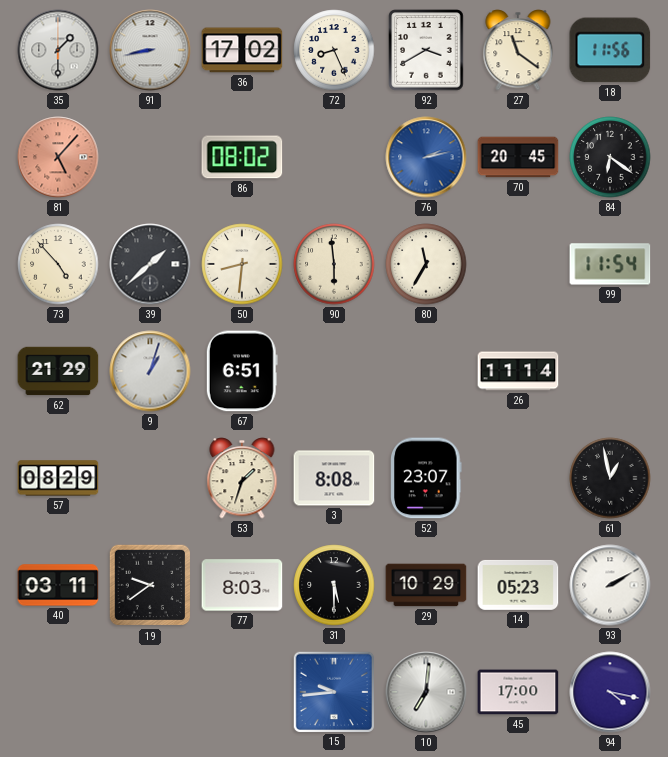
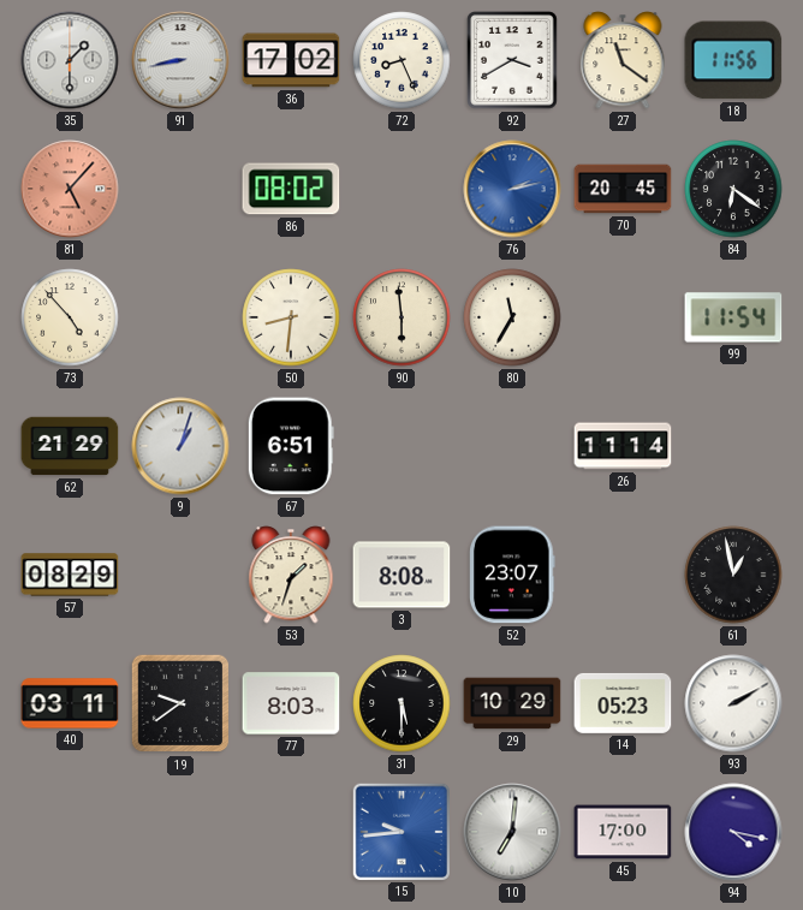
39: 1:38 -> none
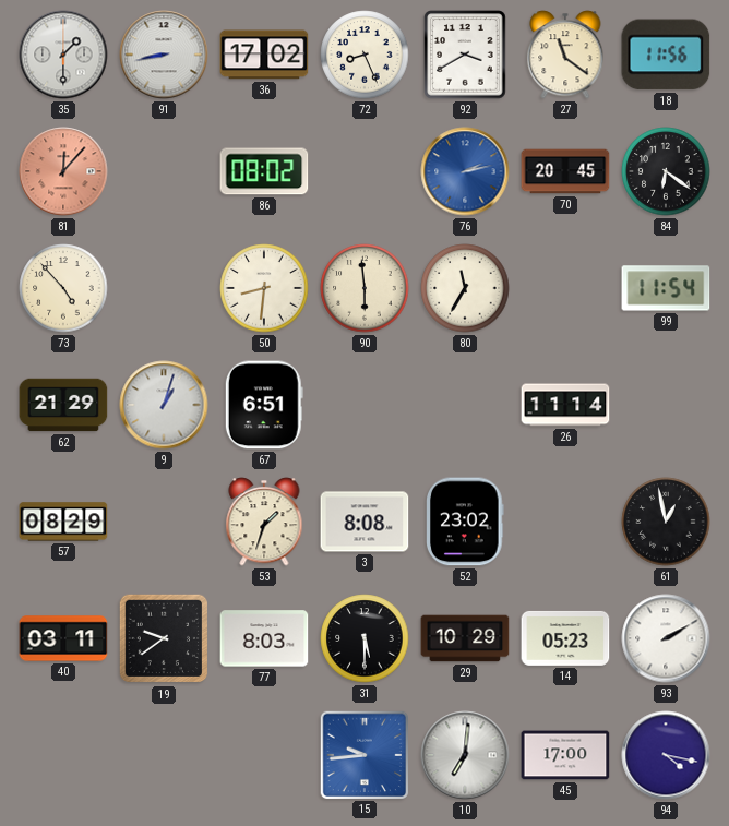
81: 5:07 -> 12:07
52: 23:07 -> 23:02
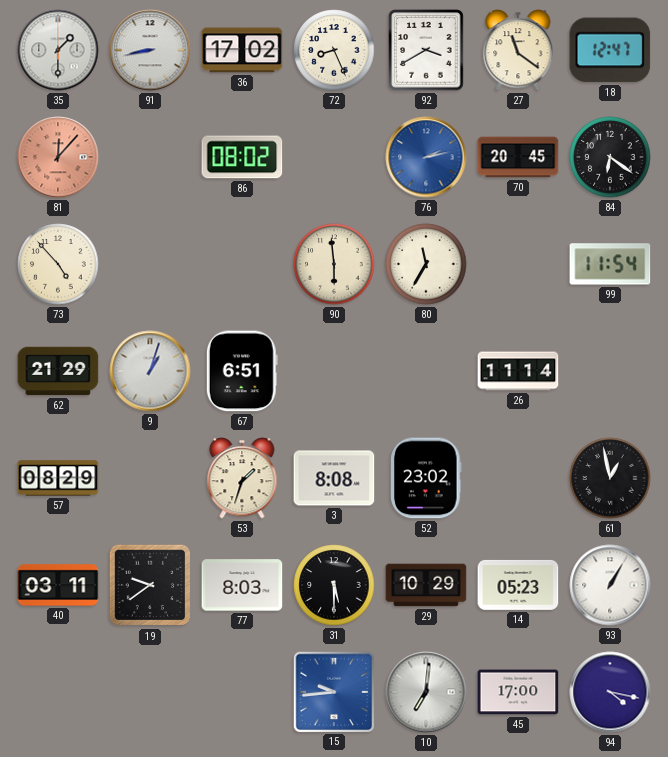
18: 11:56 -> 12:47
50: 8:31 -> none
93: 2:10 -> 1:05
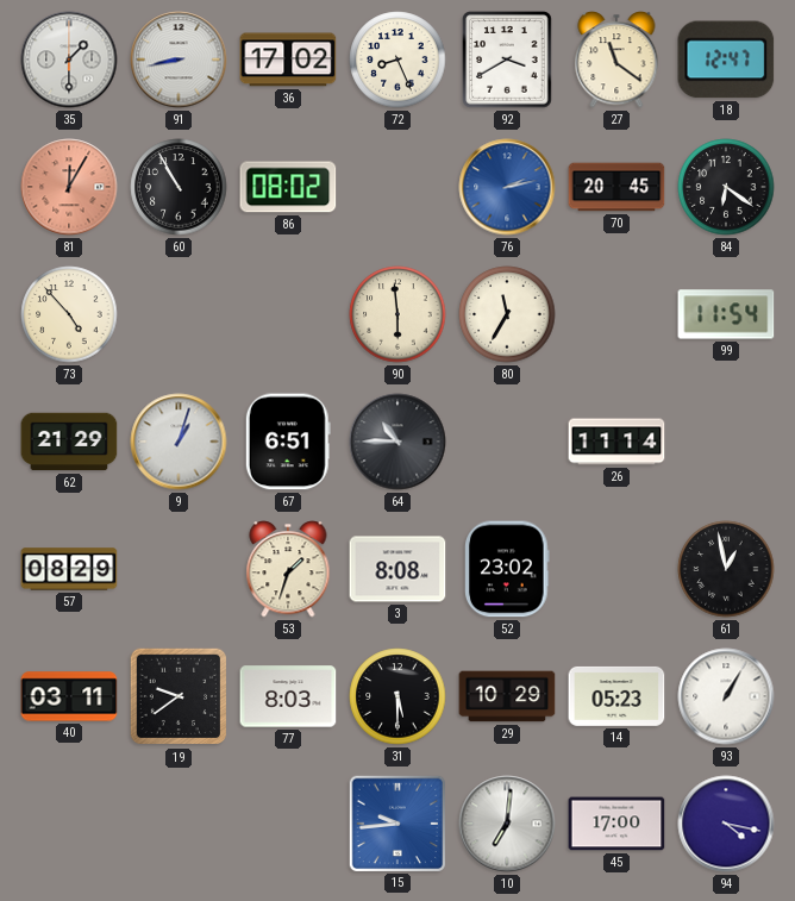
81: 12:07 -> 12:05
60: none -> 10:55
64: none -> 10:45
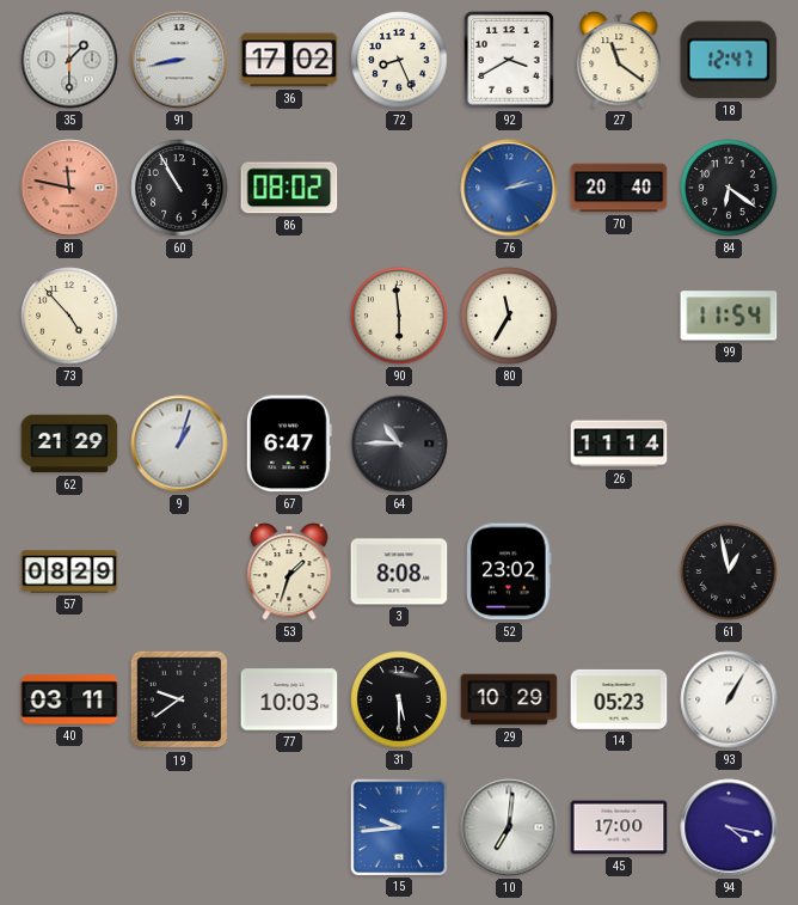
81: 12:05 -> 11:47
70: 20:45 -> 20:40
67: 6:51 -> 6:47
77: 8:03 -> 10:03
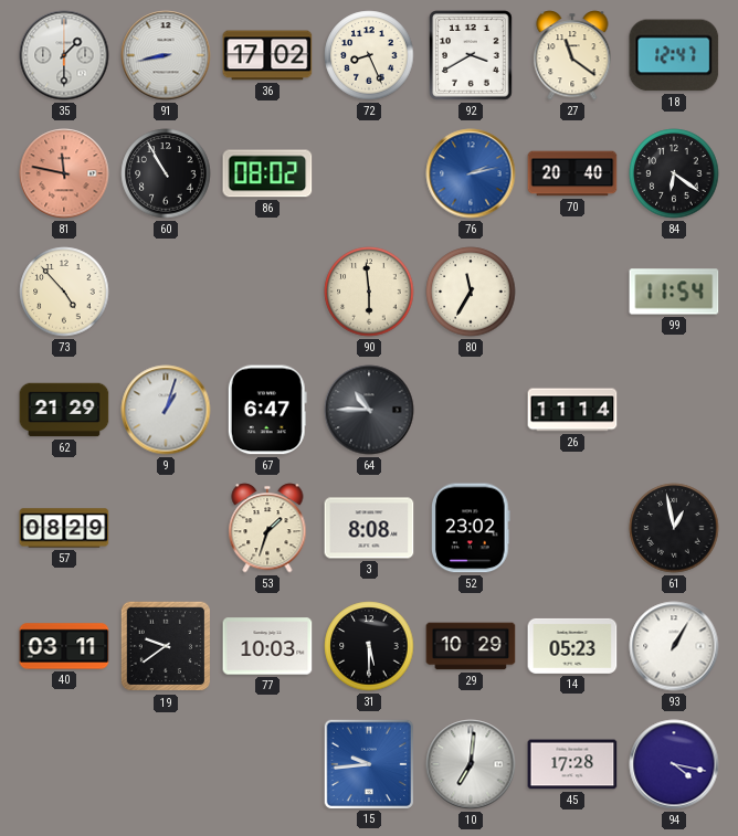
45: 17:00 -> 17:28
